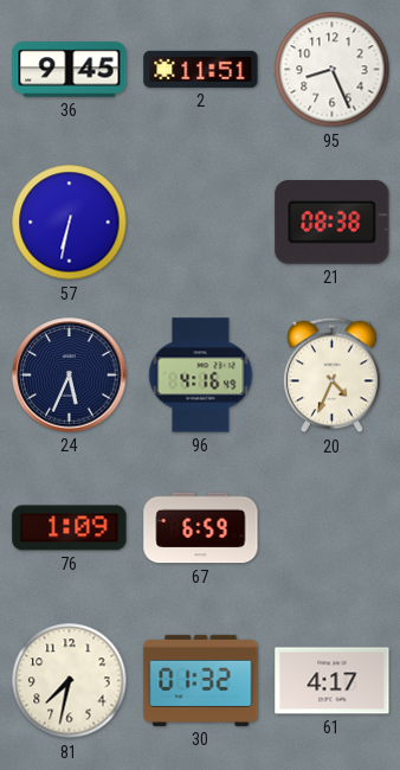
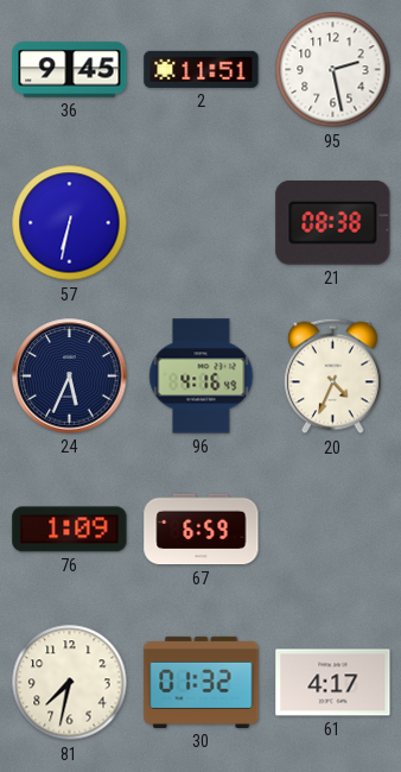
95: 8:26 -> 2:28
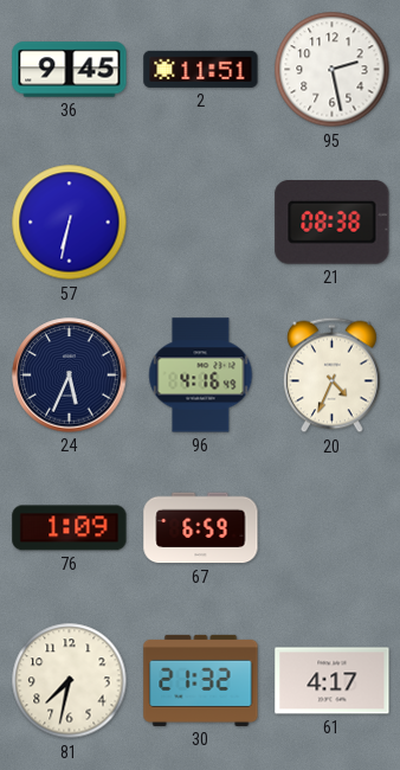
30: 01:32 -> 21:32
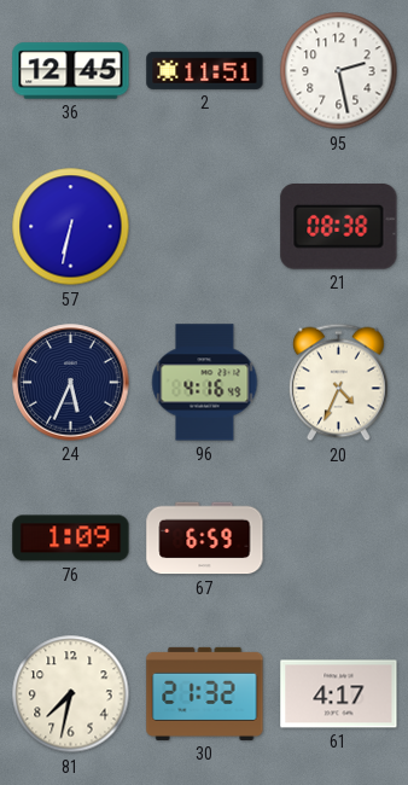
36: 9:45 -> 12:45
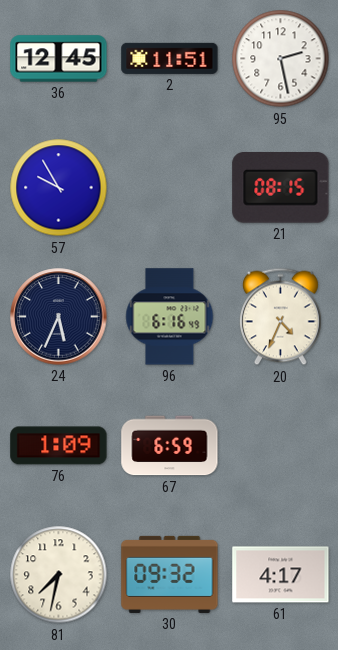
57: 6:32 -> 9:55
21: 08:38 -> 08:15
96: 4:16 -> 6:16
30: 21:32 -> 09:32
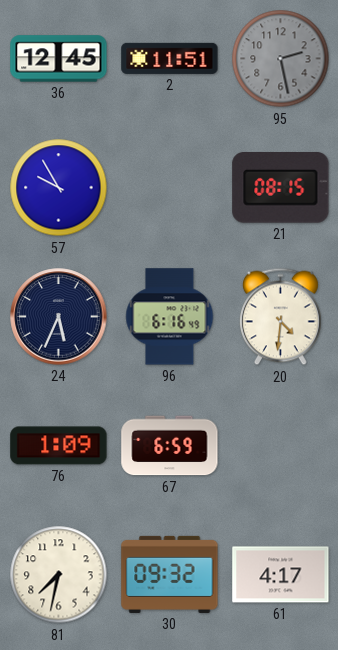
95 dial: white -> grey
20: 4:34 -> 4:31
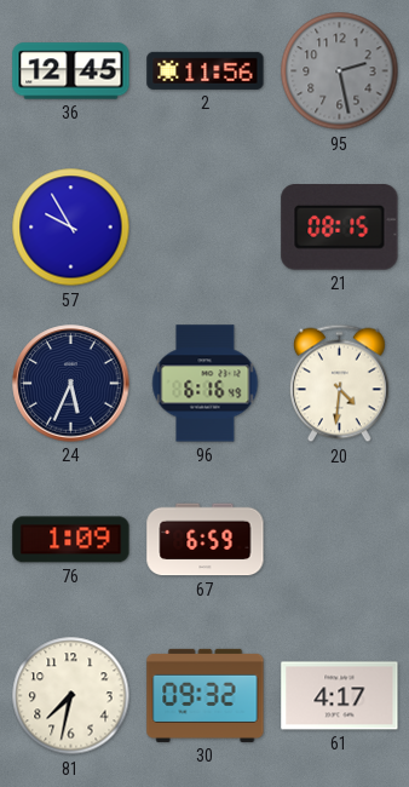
2: 11:51 -> 11:56
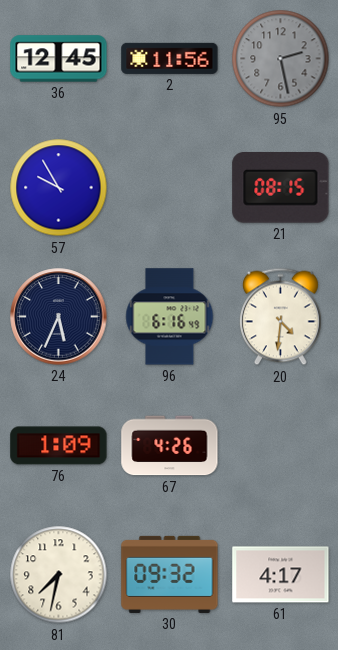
67: 6:59 -> 4:26
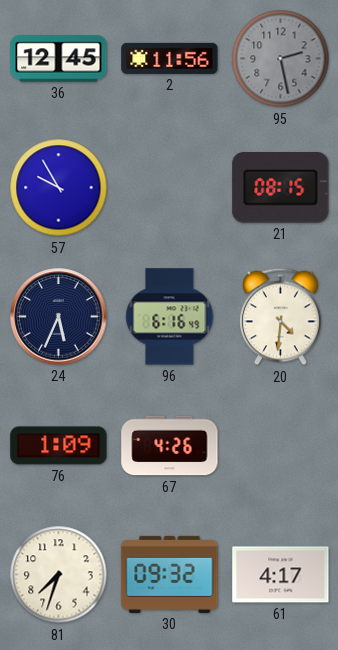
81: 7:32 -> 7:33
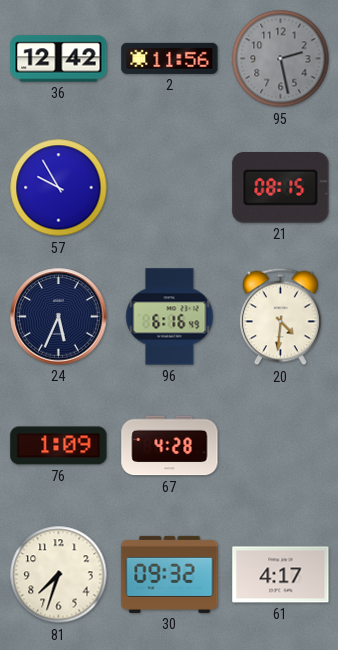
36: 12:45 -> 12:42
67: 4:26 -> 4:28
